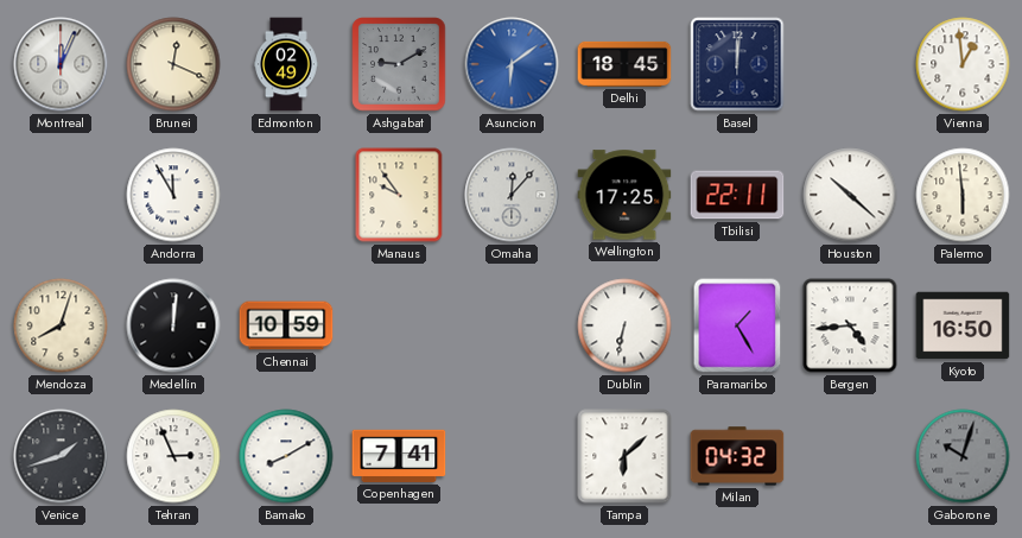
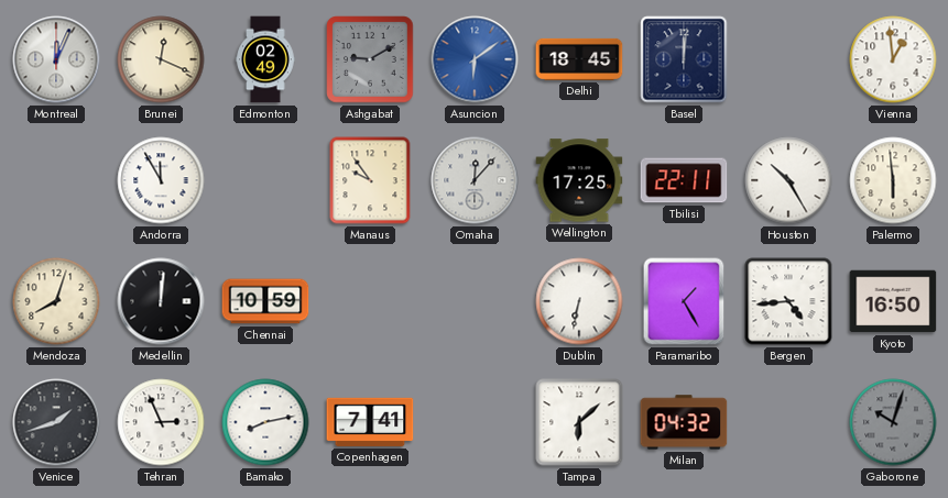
Houston: 10:22 -> 10:25
Bamako: 8:10 -> 8:13
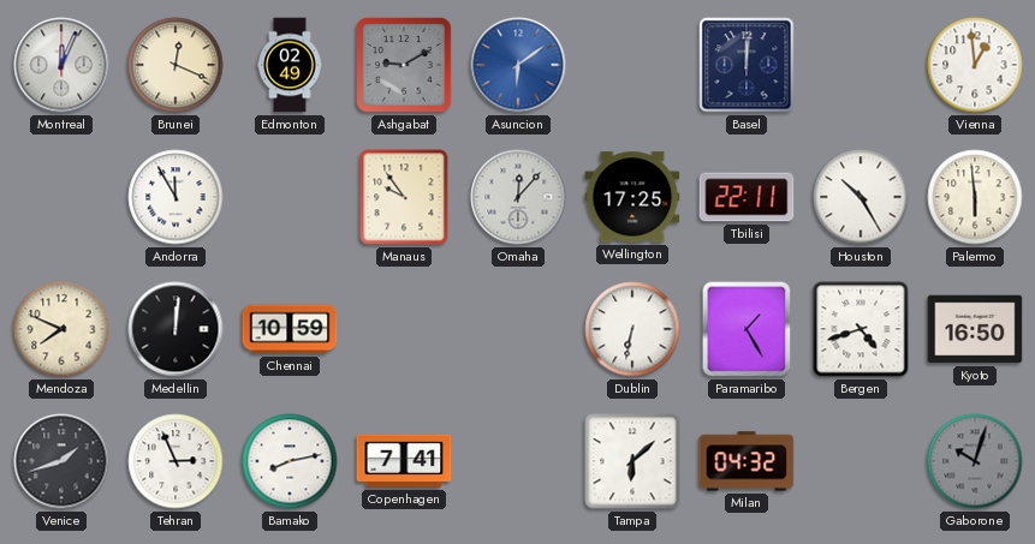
Delhi: 18:45 -> none
Mendoza: 8:03 -> 7:49
Bergen: 4:44 -> 4:42
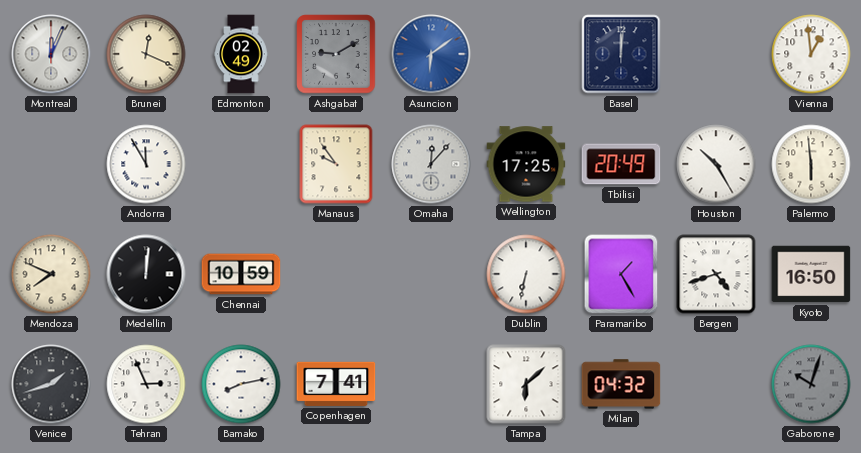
Tbilisi: 22:11 -> 20:49
